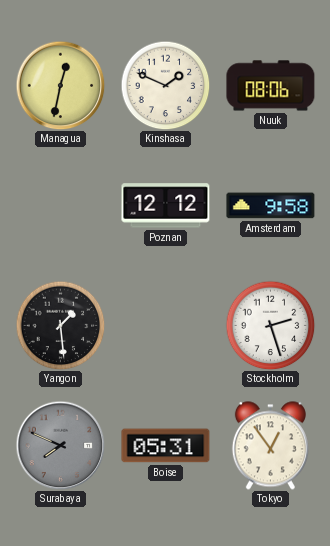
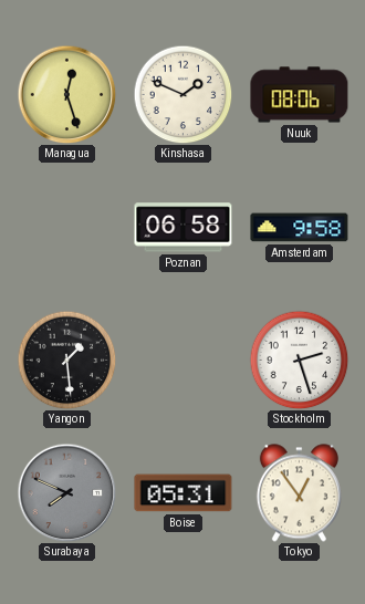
Managua: 12:32 -> 12:27
Poznan: 12:12 -> 06:58
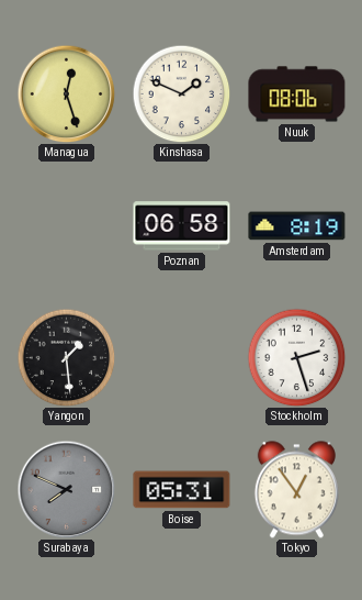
Amsterdam: 9:58 -> 8:19
